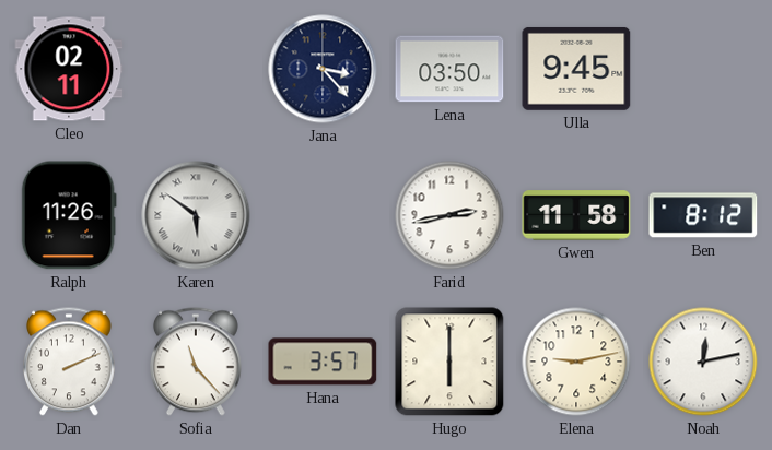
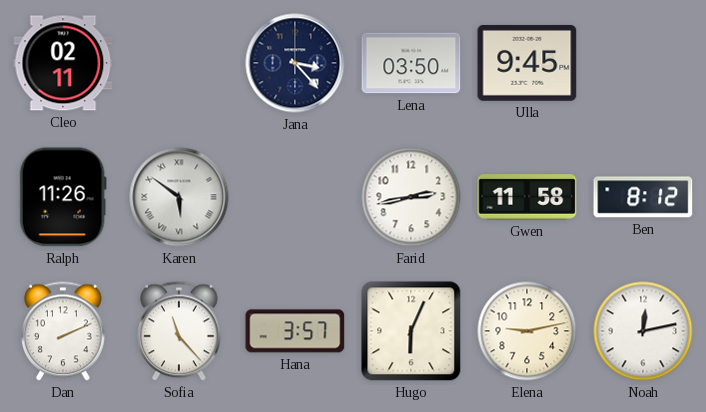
Hugo: 6:00 -> 6:04
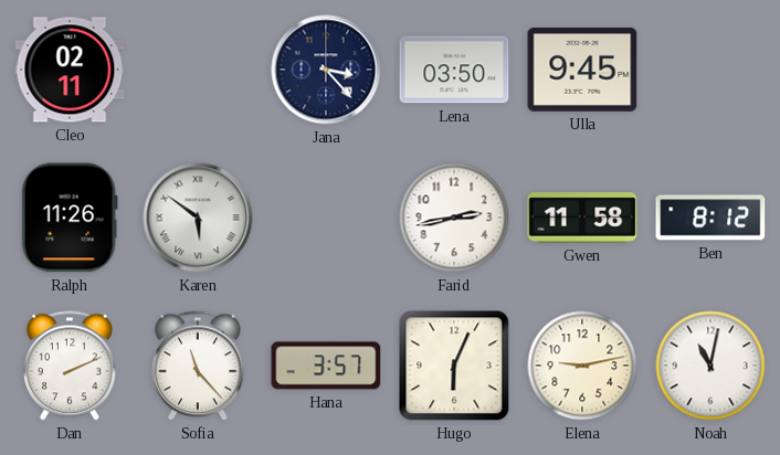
Noah: 12:13 -> 11:02
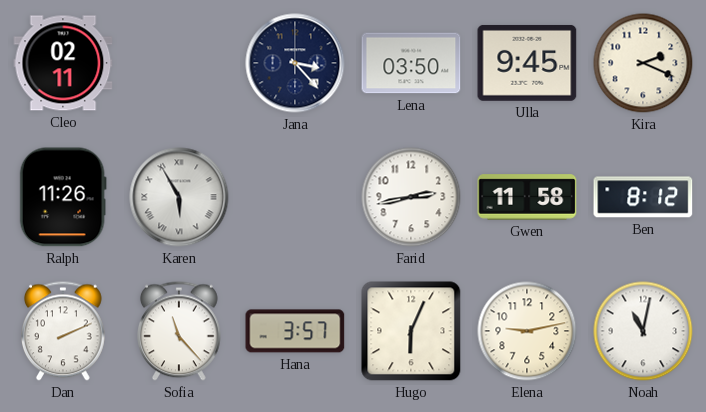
Kira: none -> 2:19
Karen: 5:51 -> 5:55
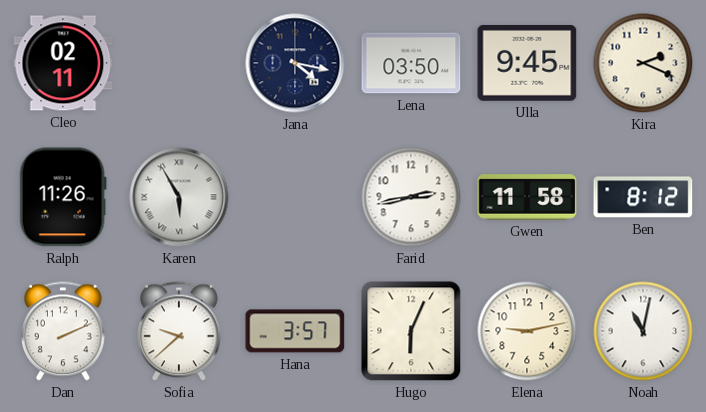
Jana: 3:23 -> 4:17
Sofia: 11:23 -> 9:38
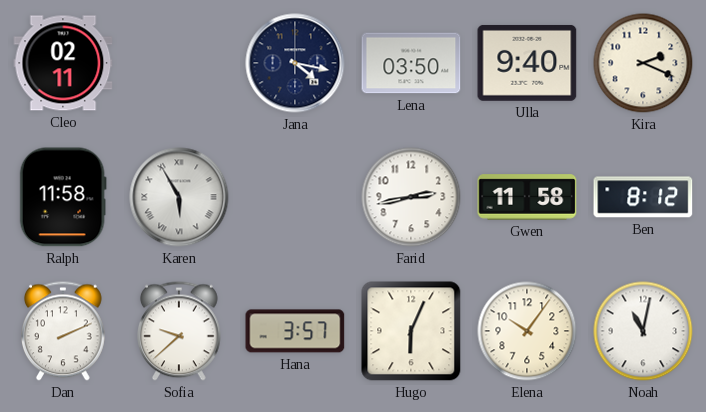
Ulla: 9:45 -> 9:40
Ralph: 11:26 -> 11:58
Elena: 9:13 -> 10:06
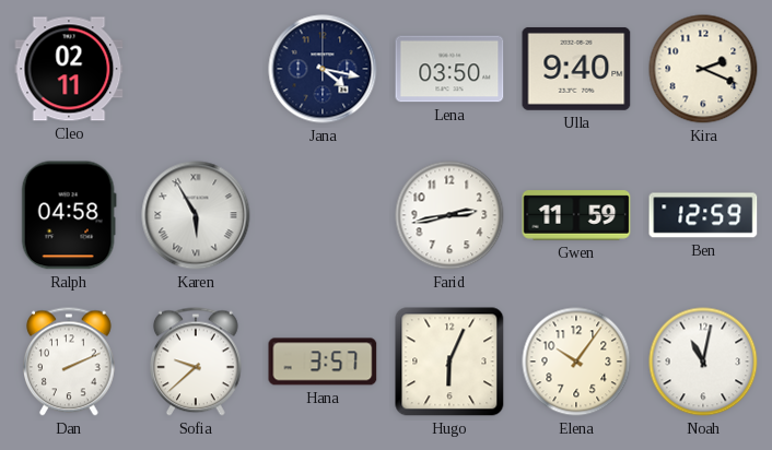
Ralph: 11:58 -> 04:58
Gwen: 11:58 -> 11:59
Ben: 8:12 -> 12:59
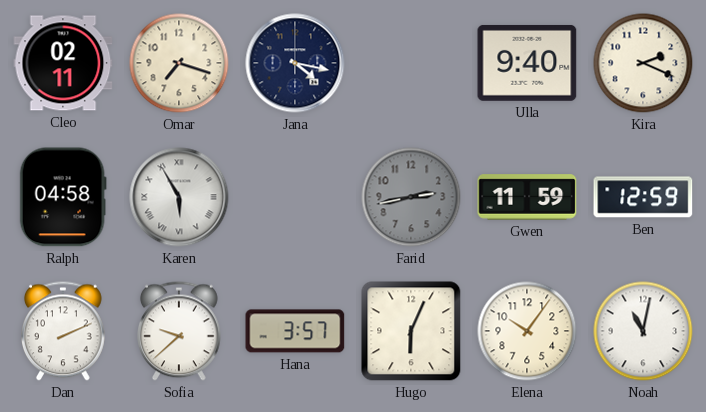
Omar: none -> 7:18
Lena: 03:50 -> none
Farid dial: white -> grey
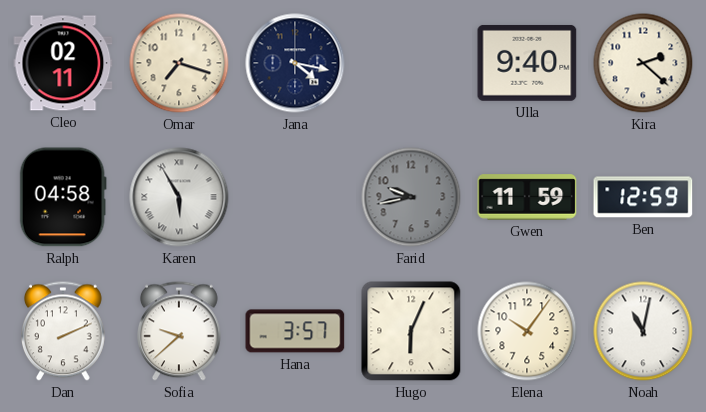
Kira: 2:19 -> 2:22
Farid: 2:43 -> 9:43
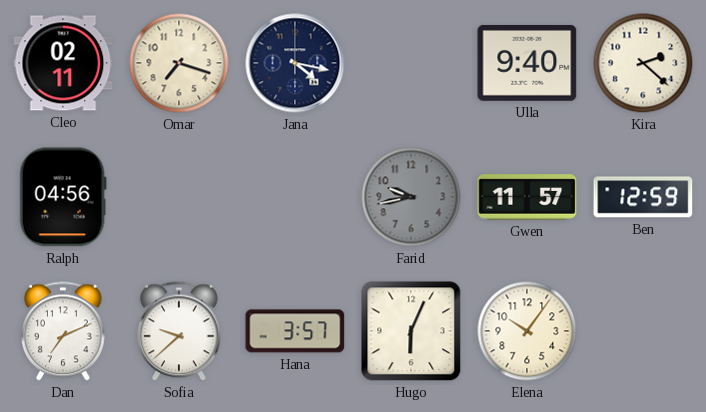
Ralph: 04:58 -> 04:56
Karen: 5:55 -> none
Gwen: 11:59 -> 11:57
Dan: 2:11 -> 7:11
Noah: 11:02 -> none
